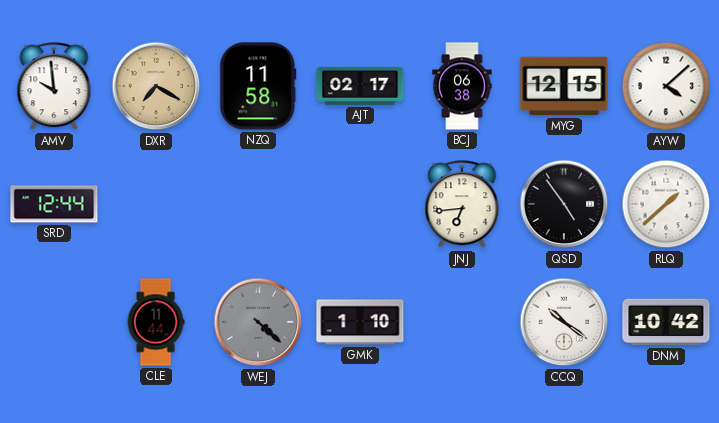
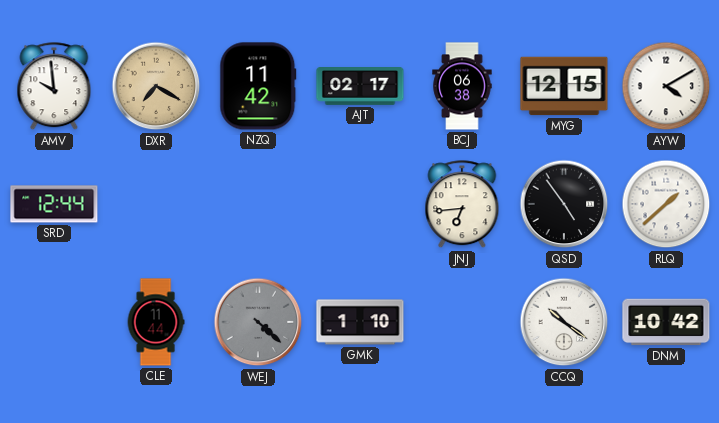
NZQ: 11:58 -> 11:42
AYW: 4:08 -> 4:10
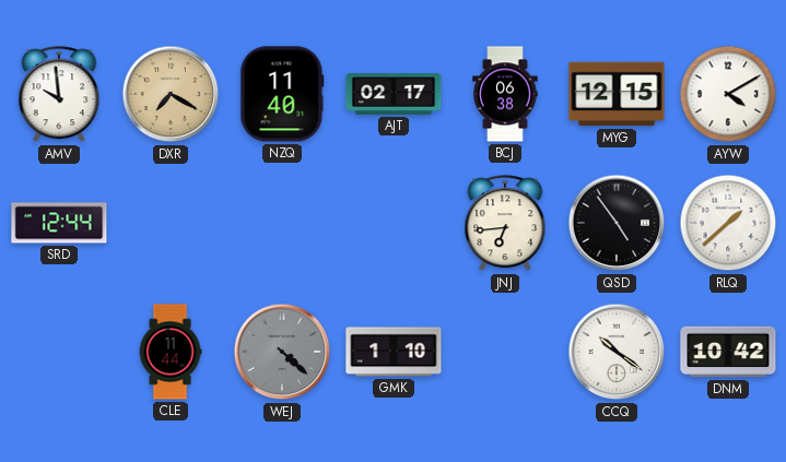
NZQ: 11:42 -> 11:40
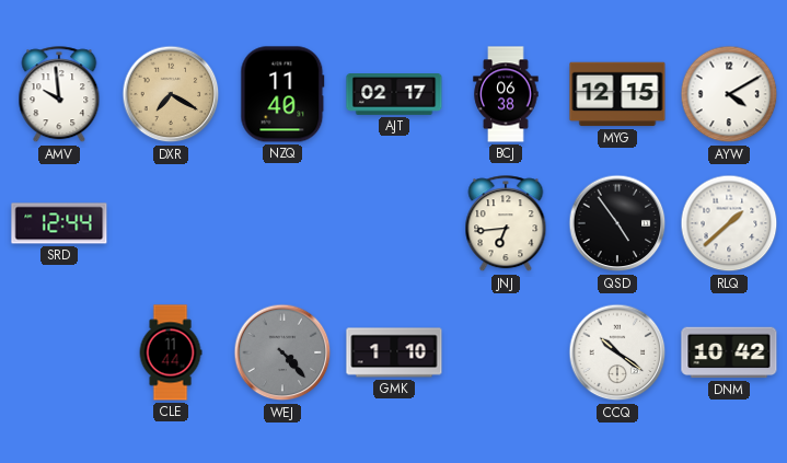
WEJ: 4:22 -> 4:23
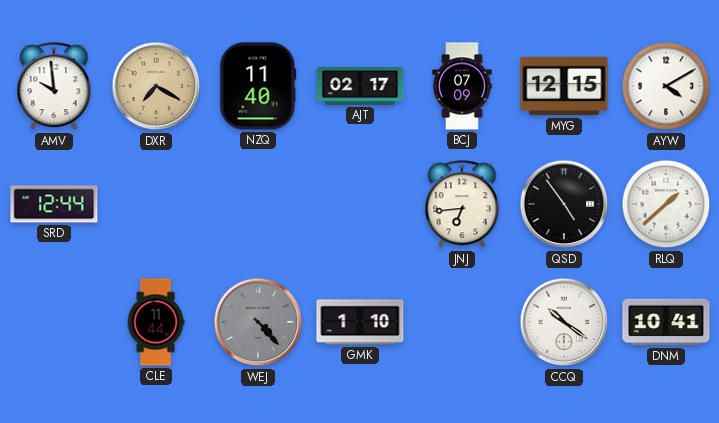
BCJ: 06:38 -> 07:09
DNM: 10:42 -> 10:41
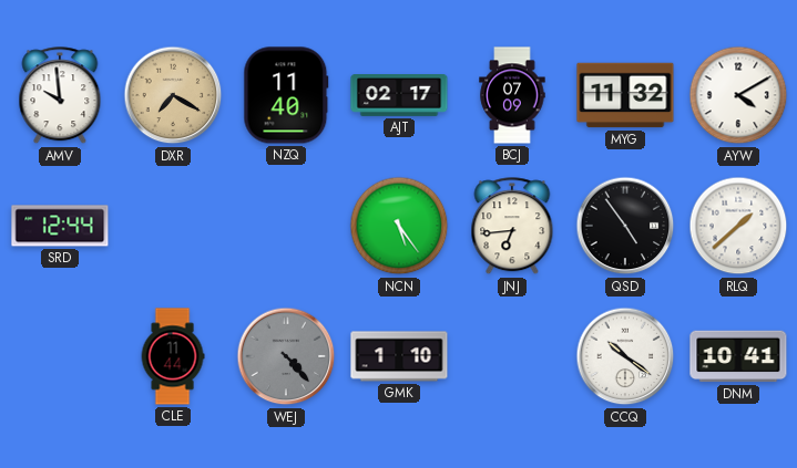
MYG: 12:15 -> 11:32
NCN: none -> 5:24
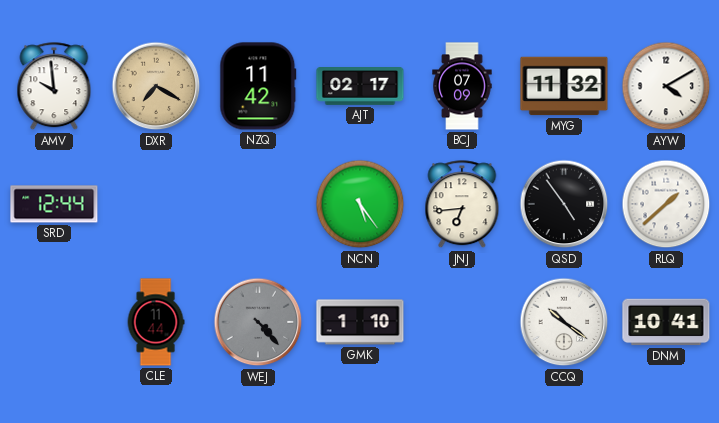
NZQ: 11:40 -> 11:42
